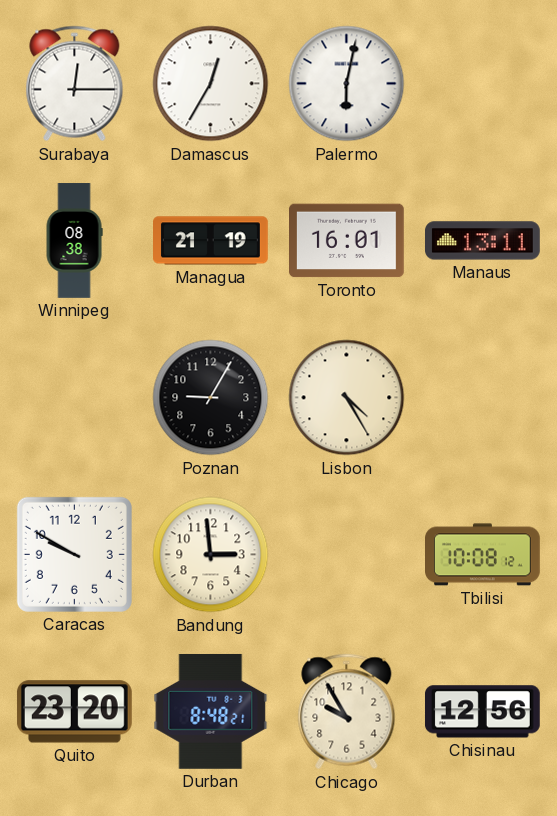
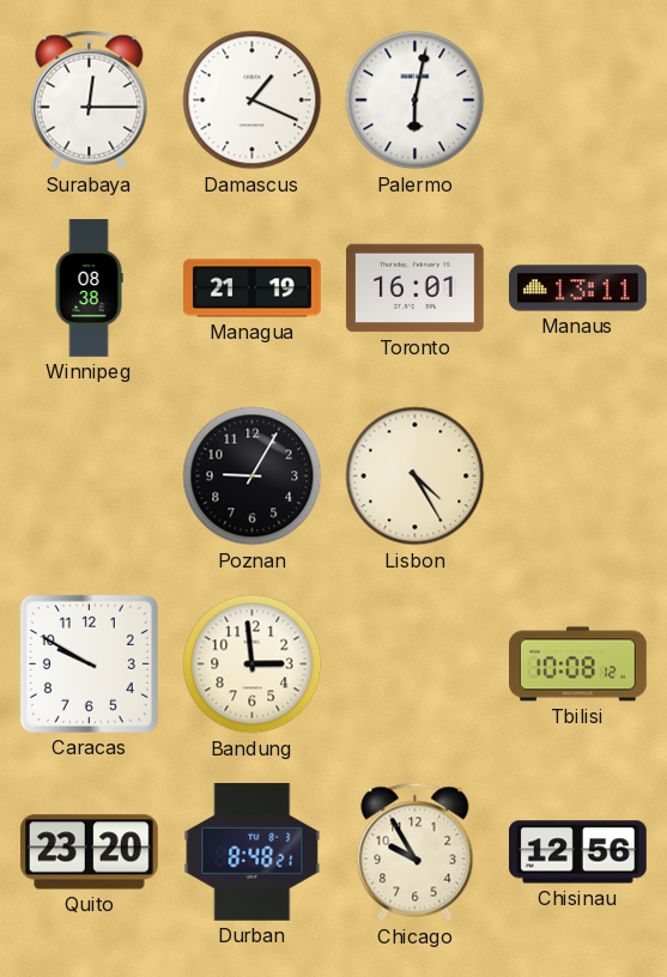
Damascus: 12:35 -> 1:19
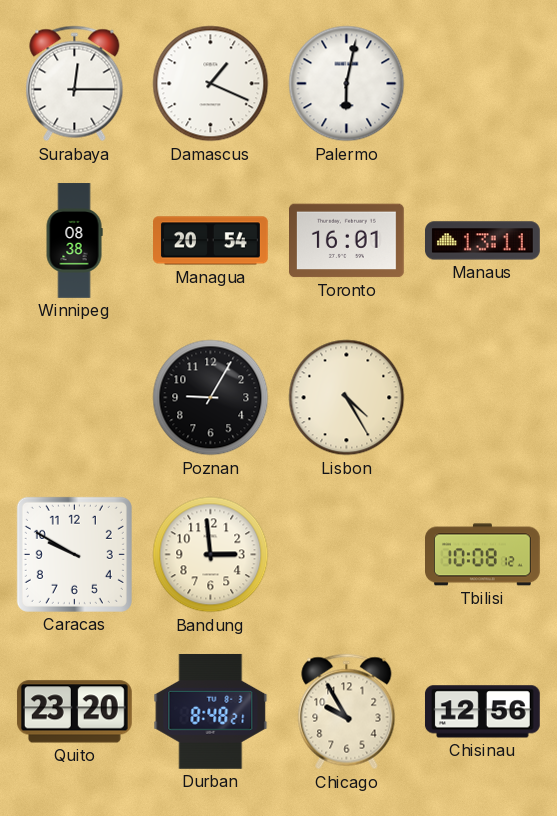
Managua: 21:19 -> 20:54
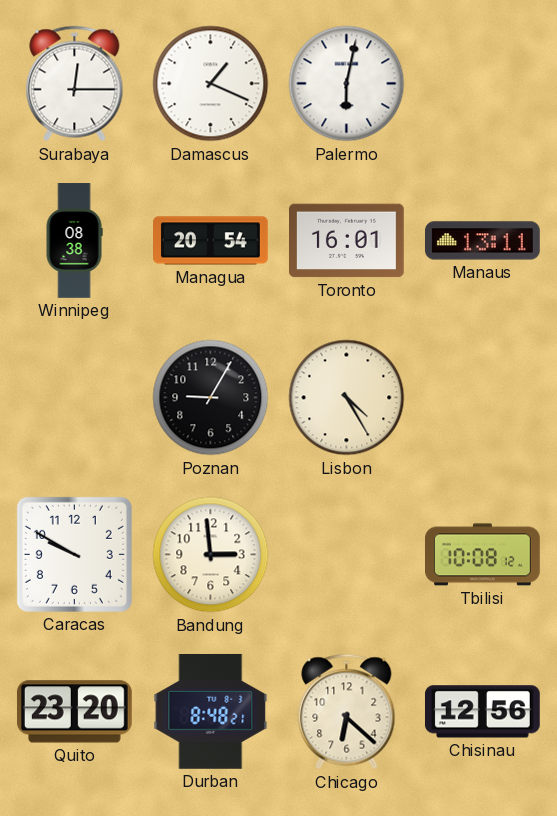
Chicago: 9:55 -> 6:22
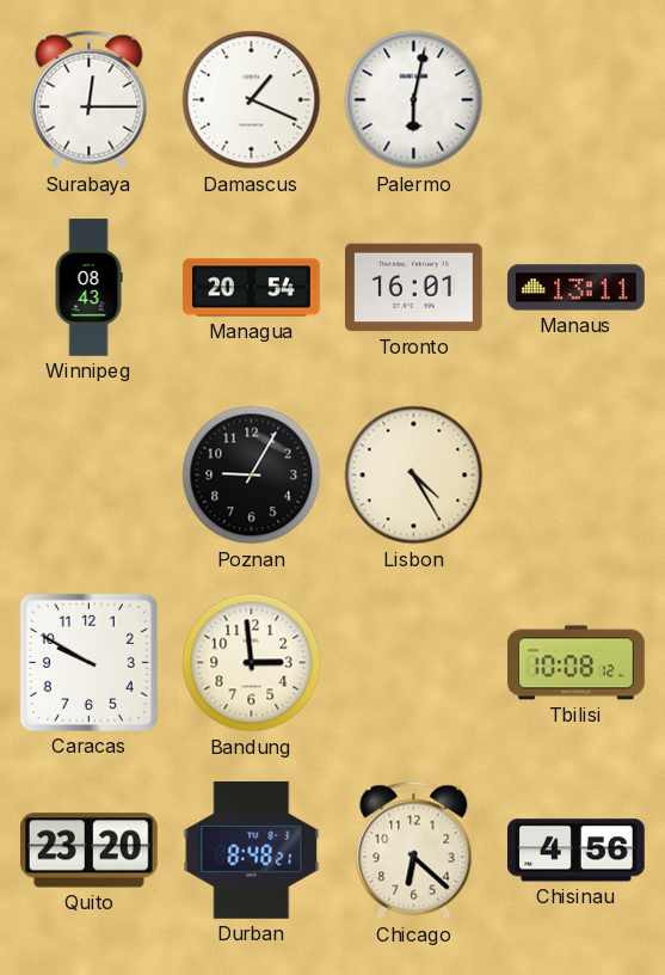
Winnipeg: 08:38 -> 08:43
Chisinau: 12:56 -> 4:56
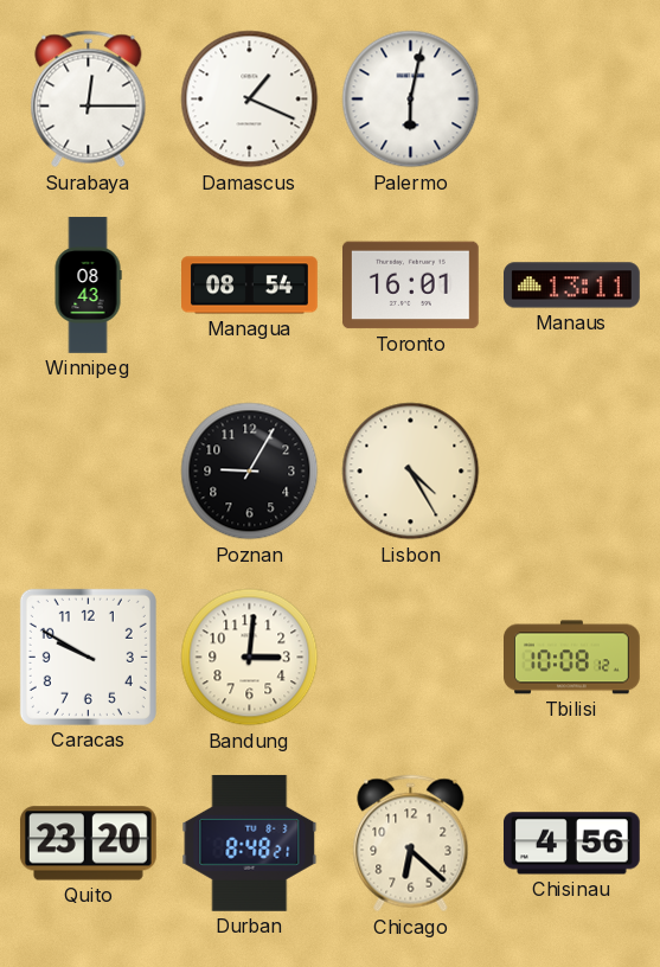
Managua: 20:54 -> 08:54
Bandung: 2:59 -> 3:01
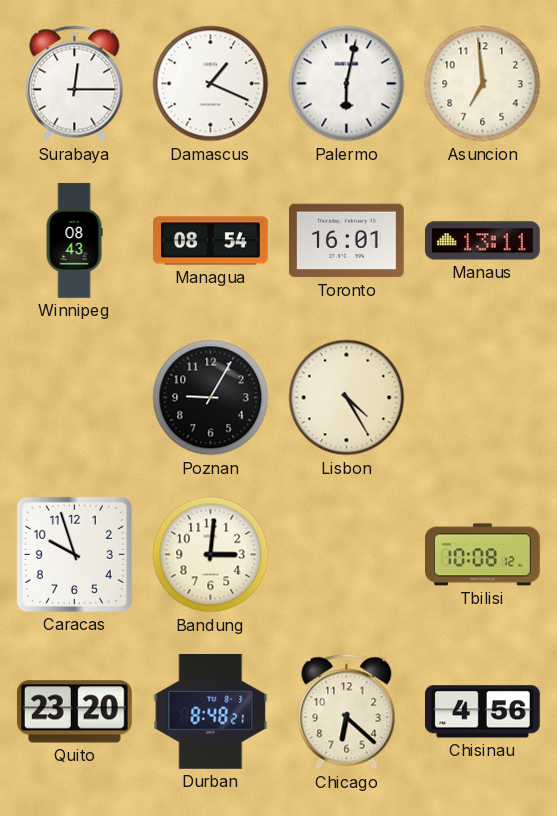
Asuncion: none -> 6:59
Caracas: 9:50 -> 9:57
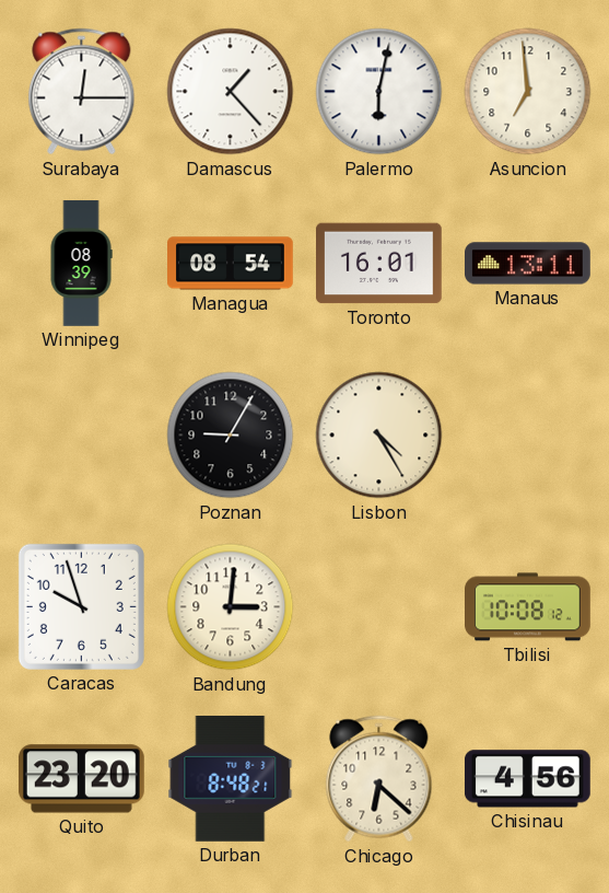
Damascus: 1:19 -> 1:23
Winnipeg: 08:43 -> 08:39
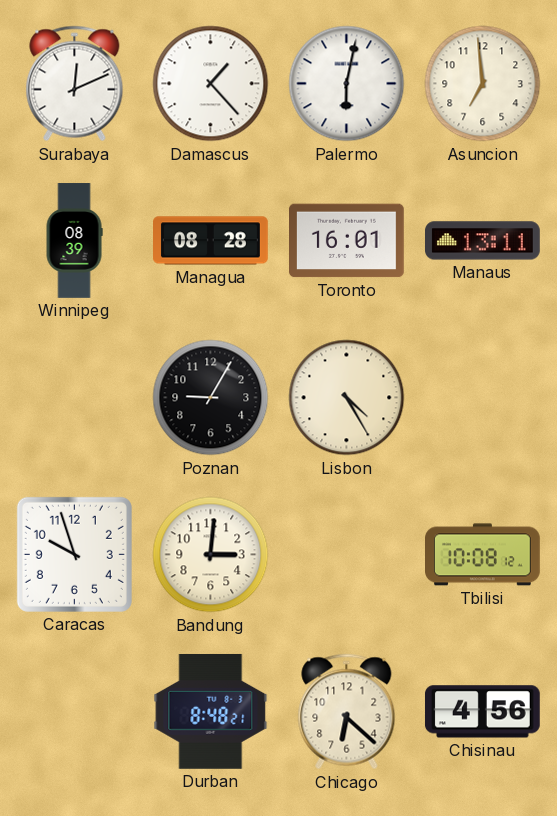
Surabaya: 12:15 -> 12:11
Managua: 08:54 -> 08:28
Quito: 23:20 -> none
